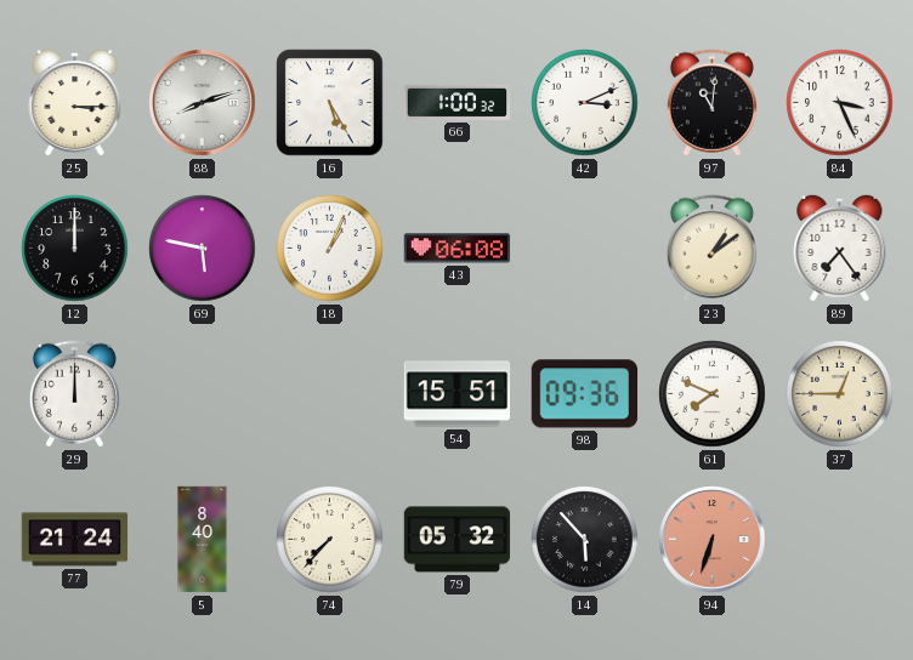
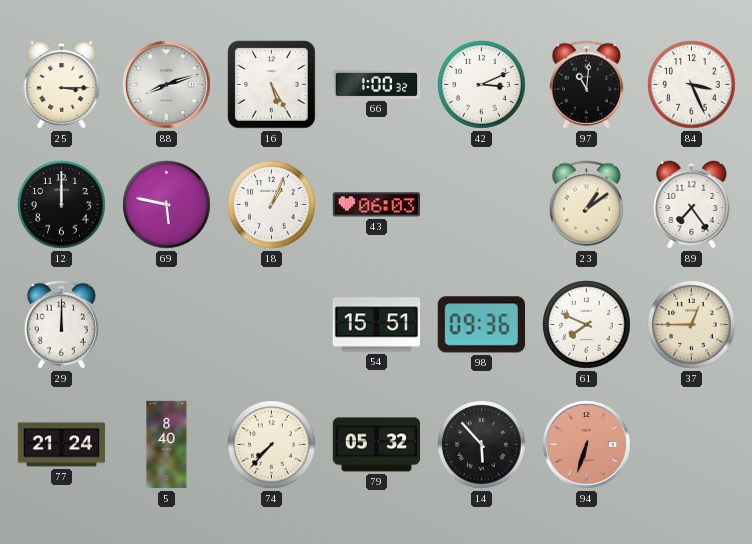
43: 06:08 -> 06:03
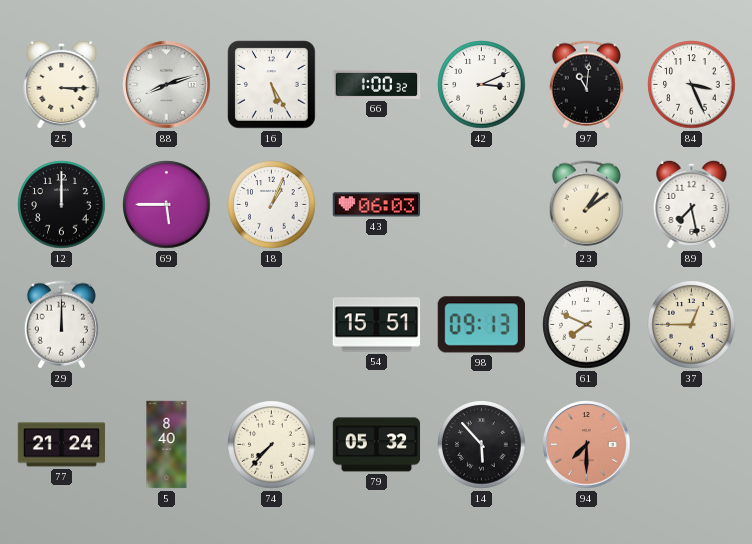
69: 5:47 -> 5:45
89: 7:24 -> 7:28
98: 09:36 -> 09:13
94: 6:33 -> 7:30
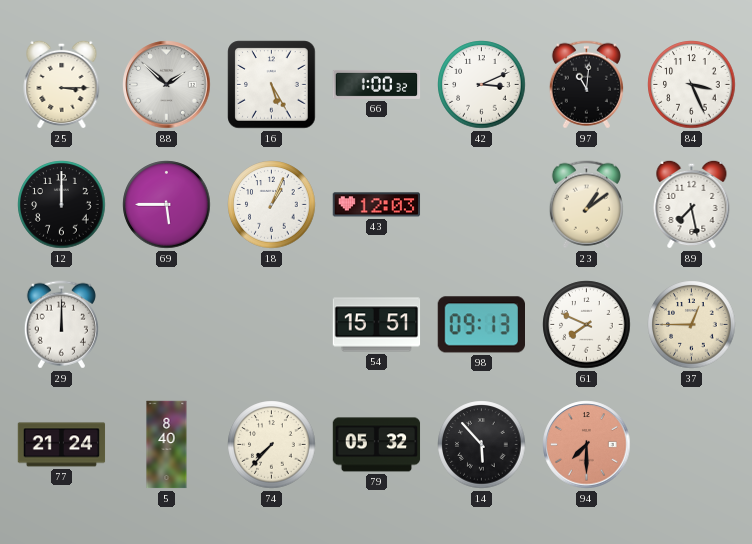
88: 8:12 -> 1:52
43: 06:03 -> 12:03
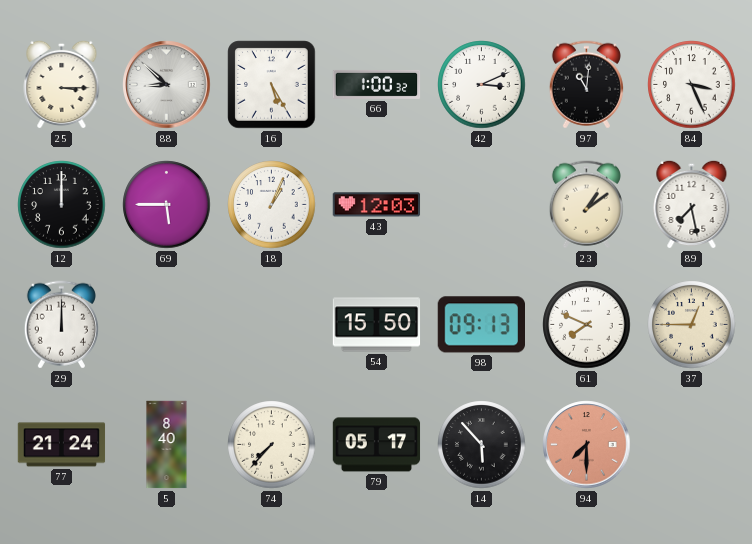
88: 1:52 -> 8:52
54: 15:51 -> 15:50
79: 05:32 -> 05:17
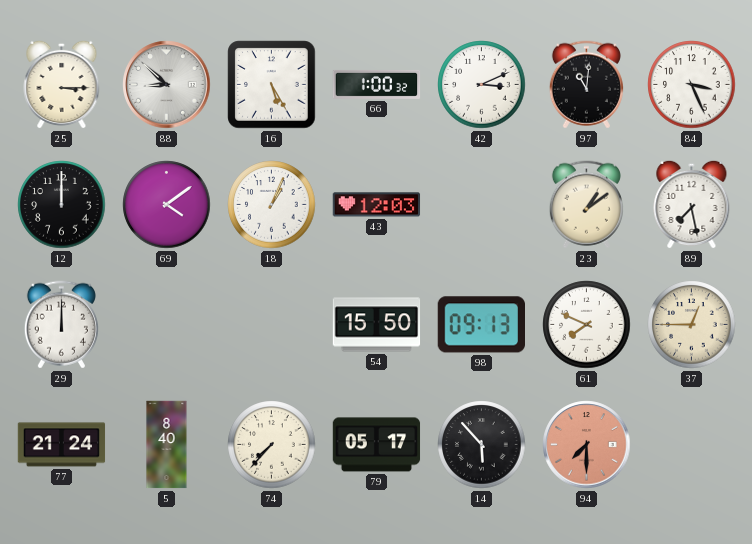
69: 5:45 -> 4:09
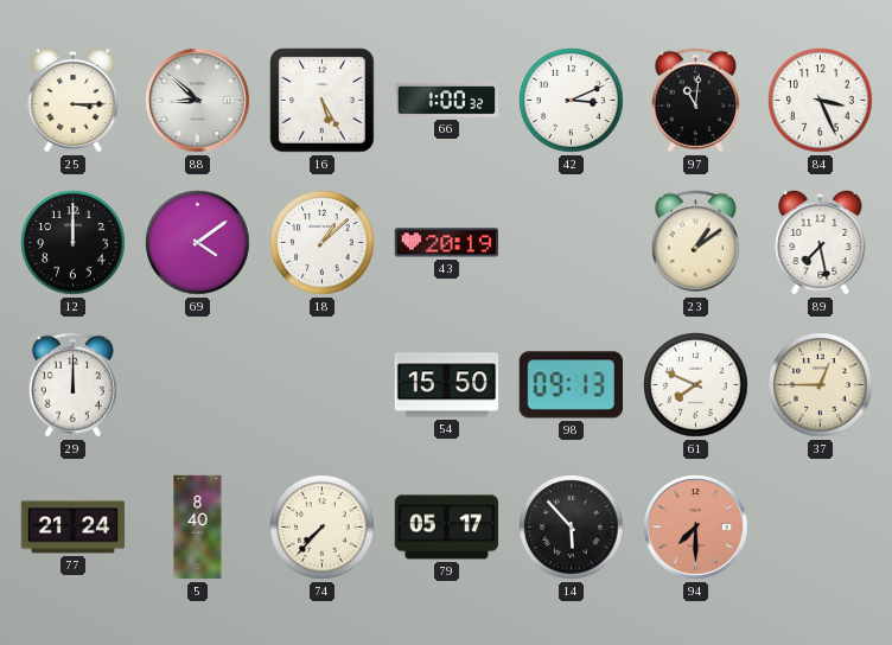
18: 1:04 -> 1:08
43: 12:03 -> 20:19
